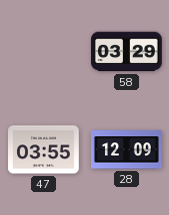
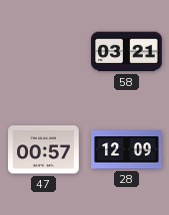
58: 03:29 -> 03:21
47: 03:55 -> 00:57
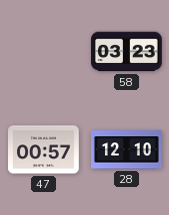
58: 03:21 -> 03:23
28: 12:09 -> 12:10
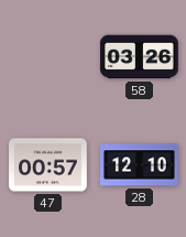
58: 03:23 -> 03:26
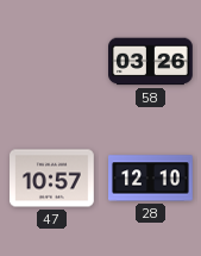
47: 00:57 -> 10:57
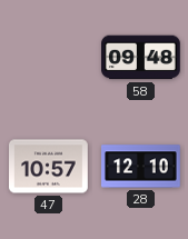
58: 03:26 -> 09:48
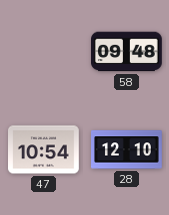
47: 10:57 -> 10:54
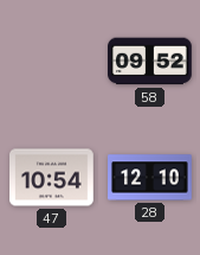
58: 09:48 -> 09:52
